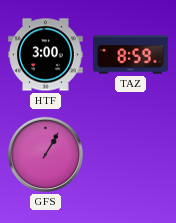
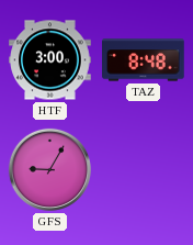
TAZ: 8:59 -> 8:48
GFS: 1:05 -> 9:05
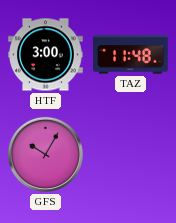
TAZ: 8:48 -> 11:48
GFS: 9:05 -> 10:05
